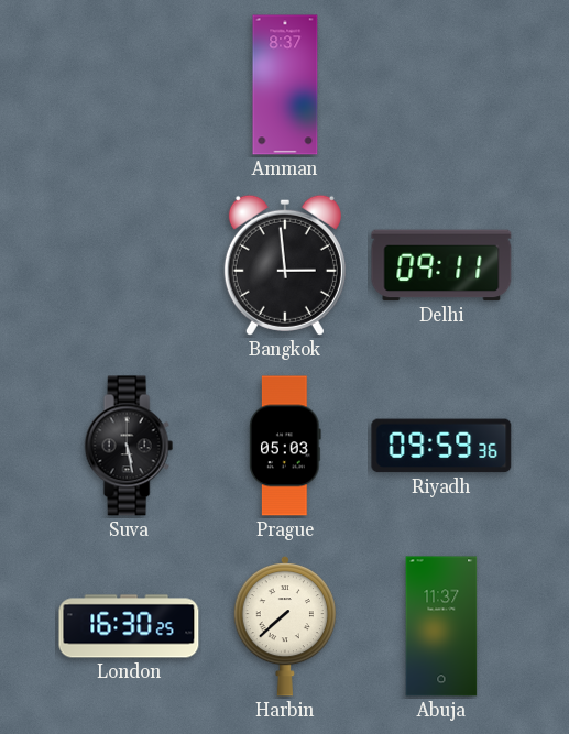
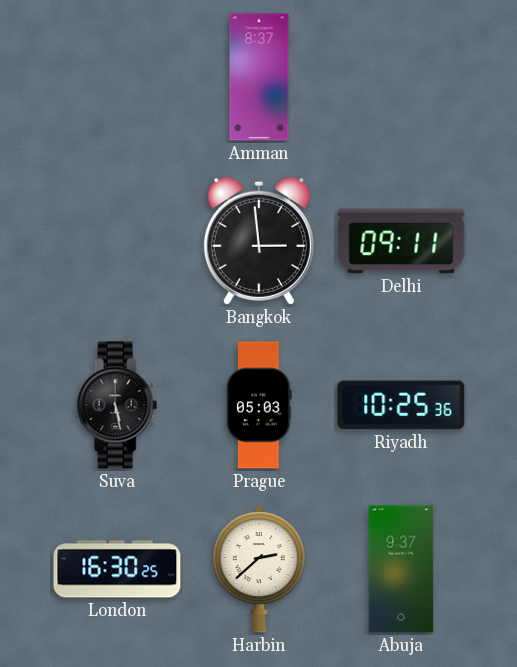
Riyadh: 09:59 -> 10:25
Harbin: 7:38 -> 2:38
Abuja: 11:37 -> 9:37
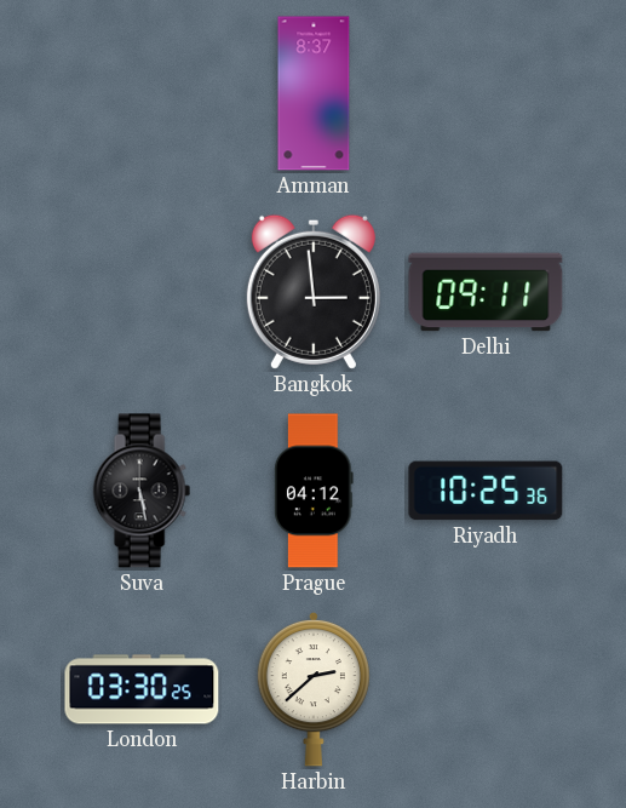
Prague: 05:03 -> 04:12
London: 16:30 -> 03:30
Abuja: 9:37 -> none
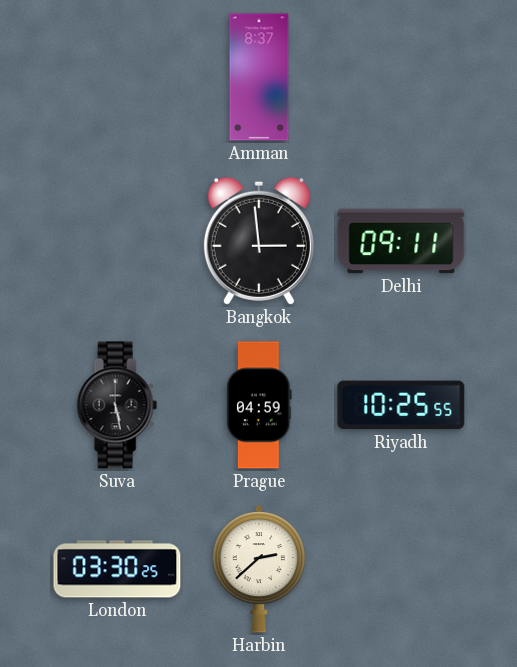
Prague: 04:12 -> 04:59
Riyadh: 10:25:36 -> 10:25:55
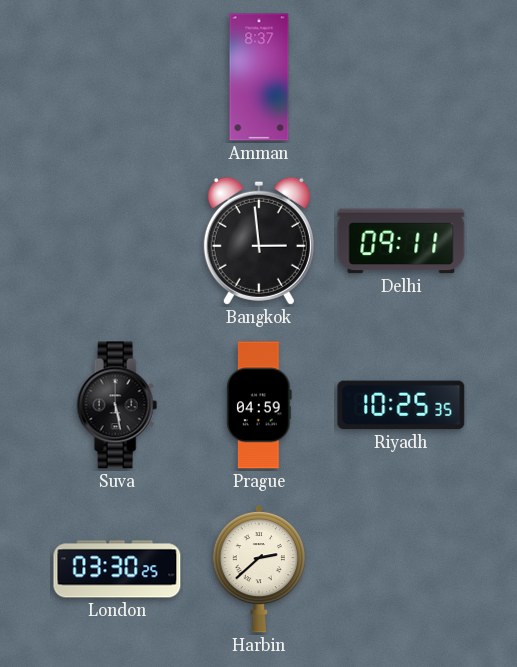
Riyadh: 10:25:55 -> 10:25:35
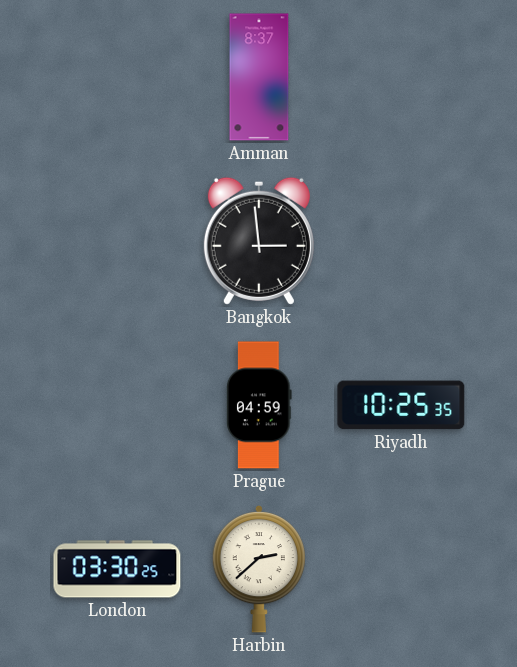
Delhi: 09:11 -> none
Suva: 5:28 -> none
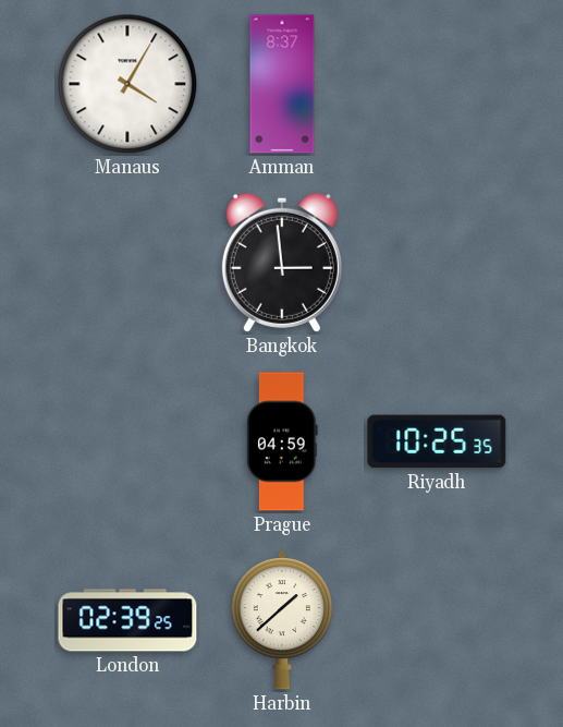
Manaus: none -> 4:05
London: 03:30 -> 02:39
Harbin: 2:38 -> 1:38
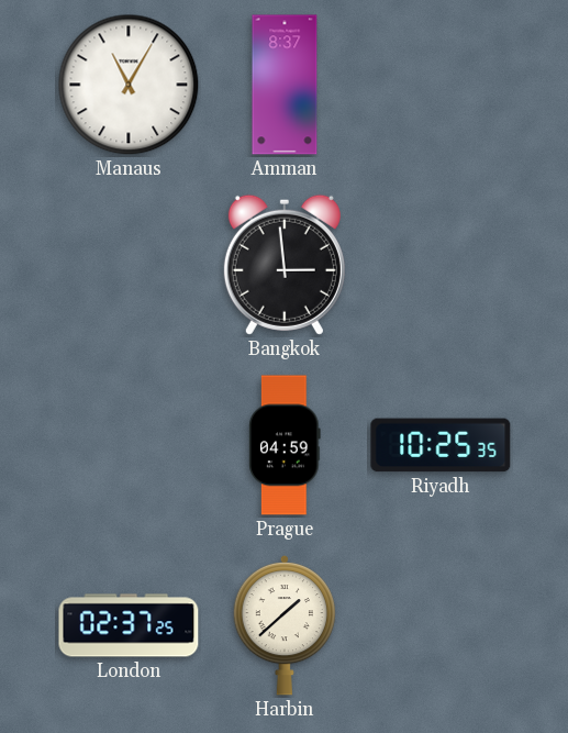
Manaus: 4:05 -> 11:05
London: 02:39 -> 02:37
